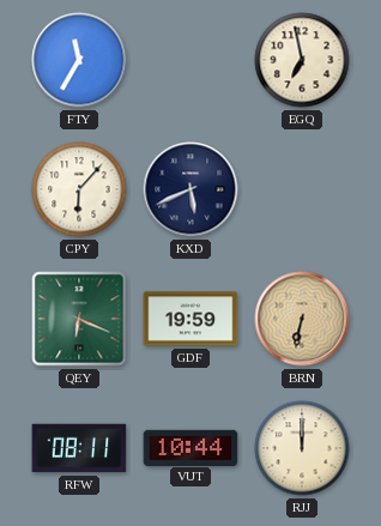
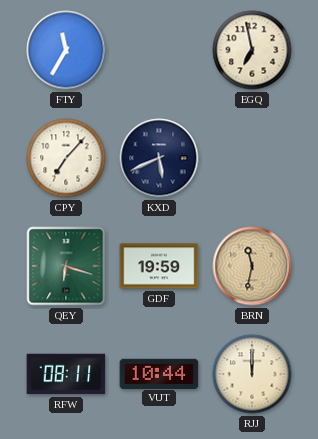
CPY: 6:07 -> 7:07
QEY: 6:19 -> 6:18
BRN: 6:32 -> 11:32
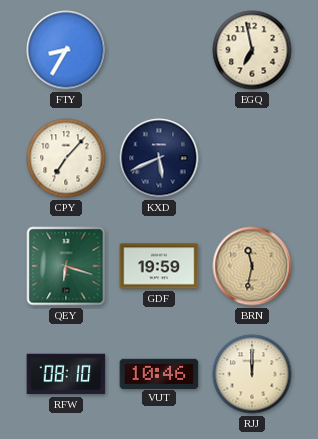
FTY: 11:35 -> 8:35
RFW: 08:11 -> 08:10
VUT: 10:44 -> 10:46
